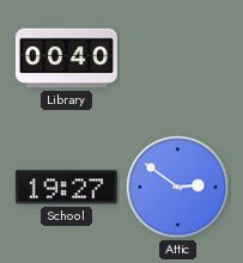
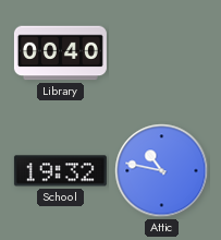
School: 19:27 -> 19:32
Attic: 2:51 -> 10:47
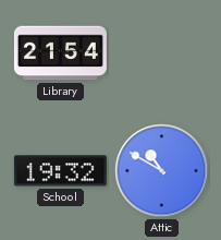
Library: 00:40 -> 21:54
Attic: 10:47 -> 10:50
